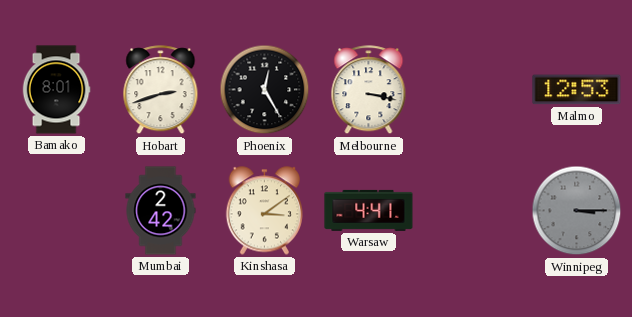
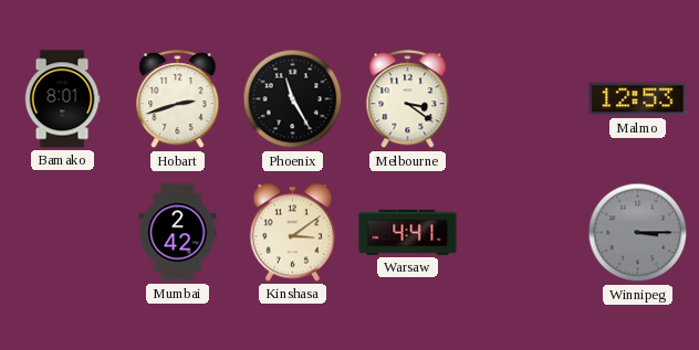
Phoenix: 12:25 -> 11:25
Melbourne: 3:17 -> 3:21
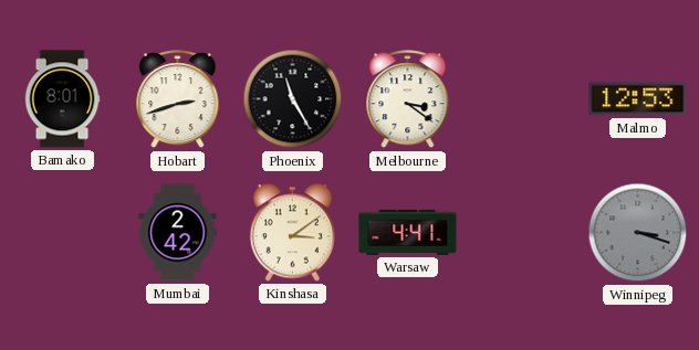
Winnipeg: 3:15 -> 3:18
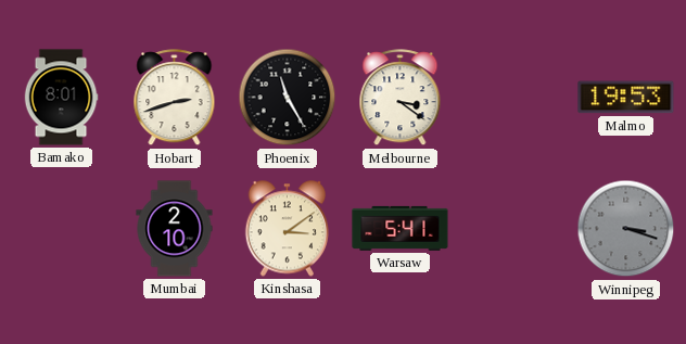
Malmo: 12:53 -> 19:53
Mumbai: 2:42 -> 2:10
Warsaw: 4:41 -> 5:41
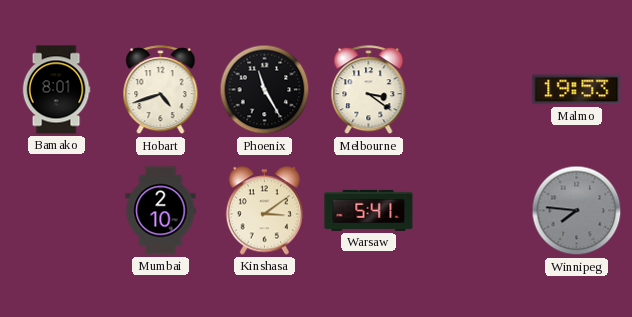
Hobart: 2:42 -> 4:42
Winnipeg: 3:18 -> 7:46
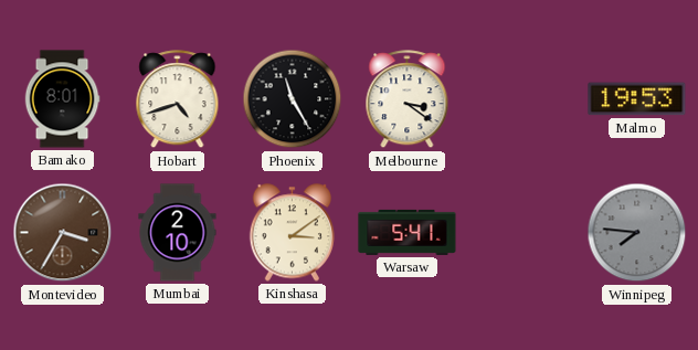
Montevideo: none -> 3:35
